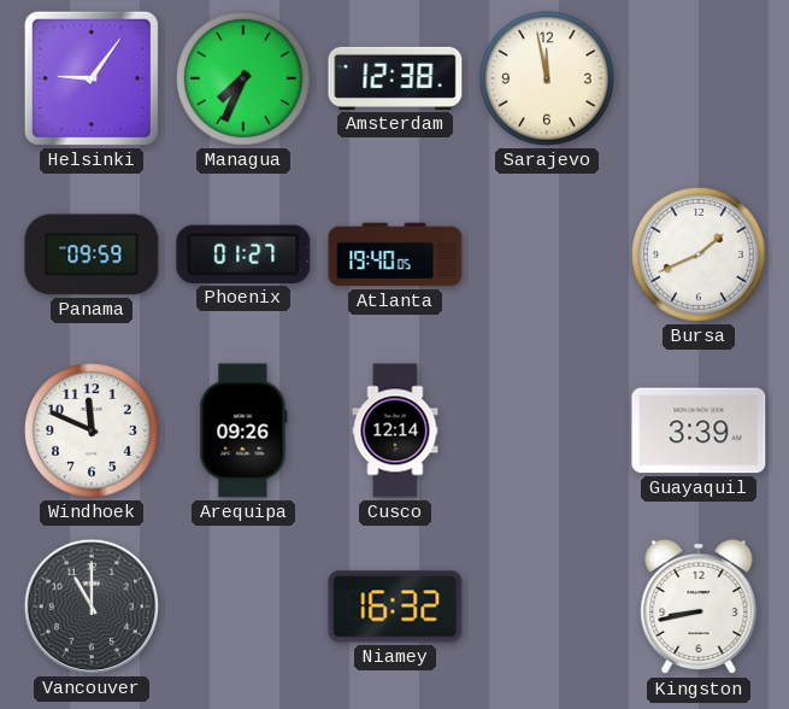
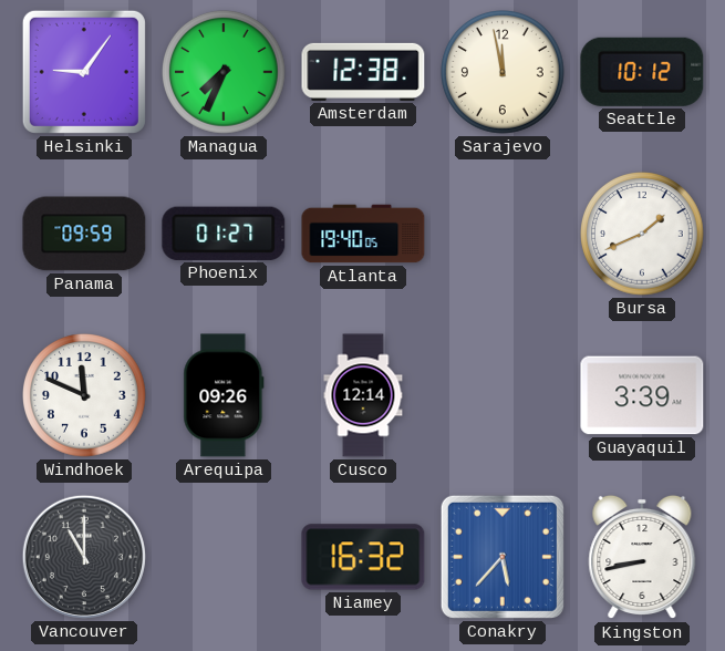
Seattle: none -> 10:12
Conakry: none -> 5:37
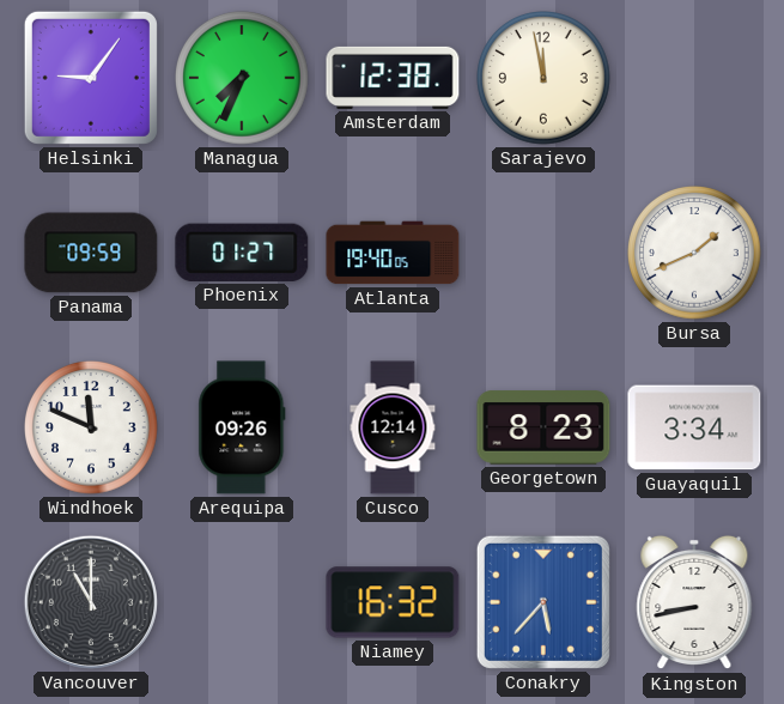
Seattle: 10:12 -> none
Georgetown: none -> 8:23
Guayaquil: 3:39 -> 3:34
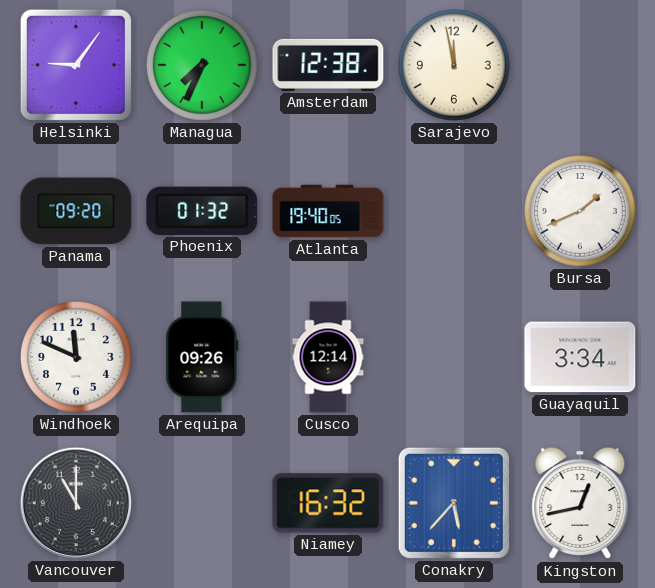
Panama: 09:59 -> 09:20
Phoenix: 01:27 -> 01:32
Georgetown: 8:23 -> none
Kingston: 8:43 -> 12:43
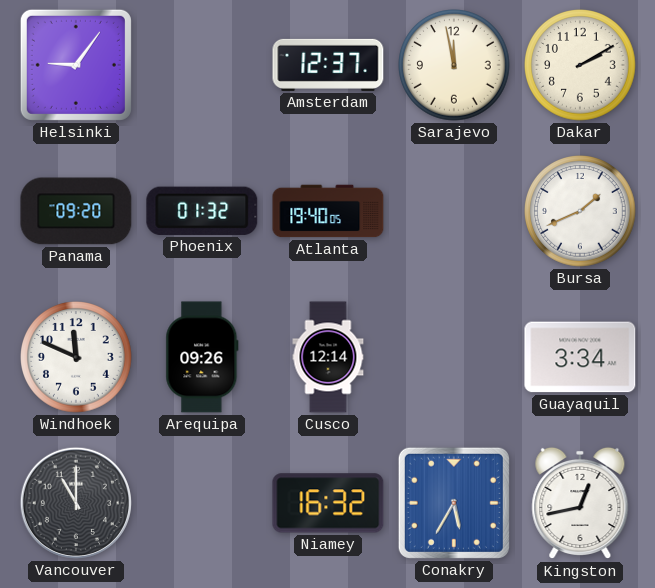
Managua: 7:34 -> none
Amsterdam: 12:38 -> 12:37
Dakar: none -> 2:10
Conakry: 5:37 -> 5:35
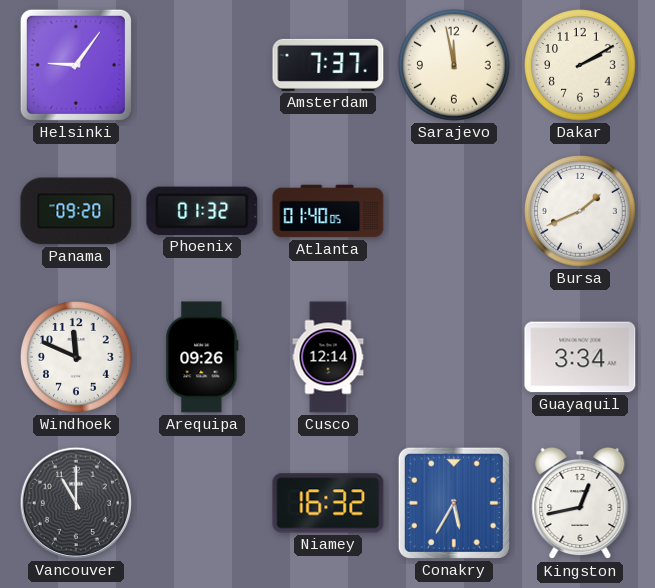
Amsterdam: 12:37 -> 7:37
Atlanta: 19:40 -> 01:40
